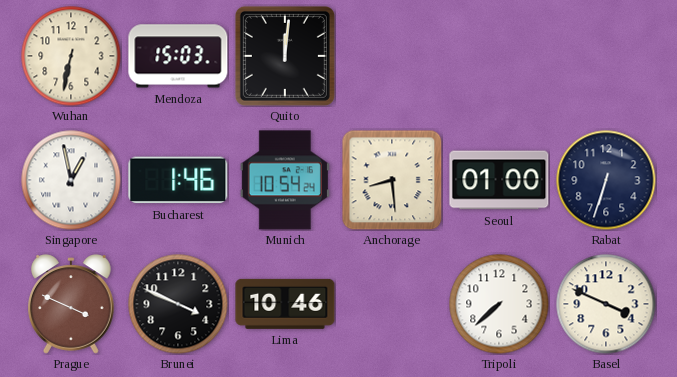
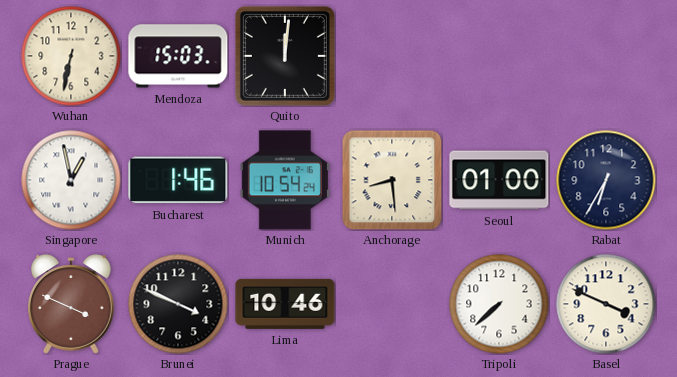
Rabat: 6:33 -> 6:35
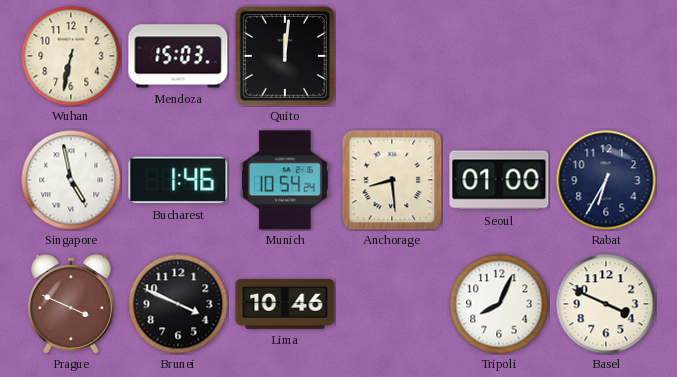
Singapore: 12:58 -> 4:58
Tripoli: 7:38 -> 8:04
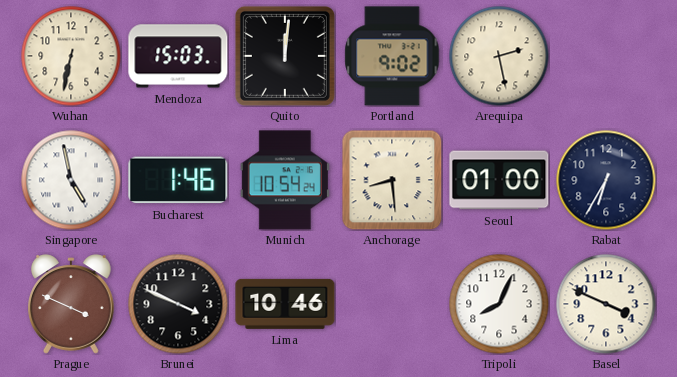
Portland: none -> 9:02
Arequipa: none -> 2:28
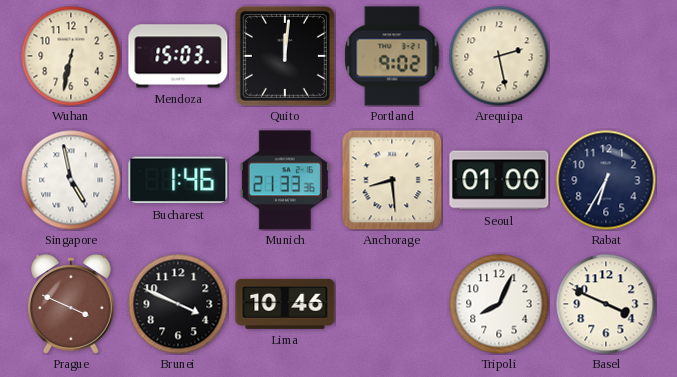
Munich: 10:54 -> 21:33
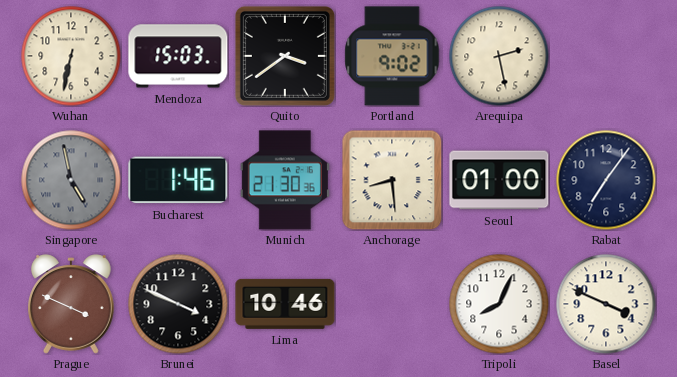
Quito: 12:01 -> 3:39
Singapore dial: white -> grey
Munich: 21:33 -> 21:30
Rabat: 6:35 -> 7:06
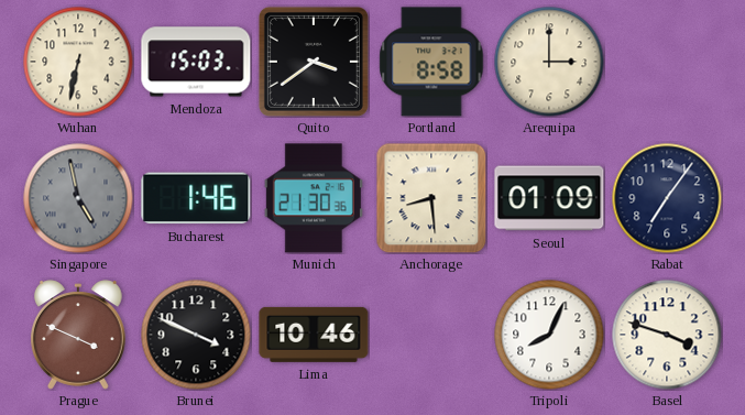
Portland: 9:02 -> 8:58
Arequipa: 2:28 -> 3:00
Seoul: 01:00 -> 01:09
Basel: 3:49 -> 3:48
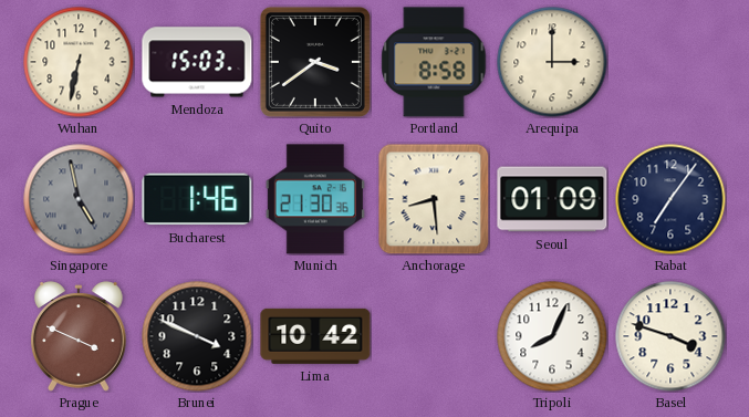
Lima: 10:46 -> 10:42
